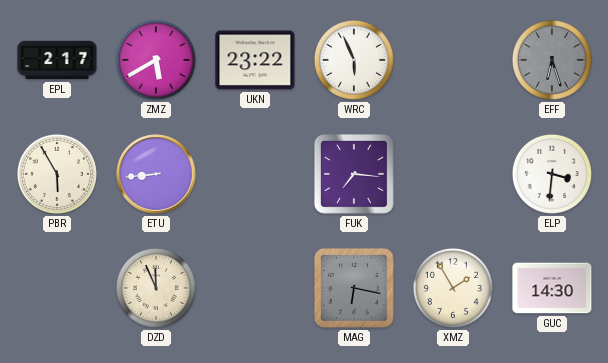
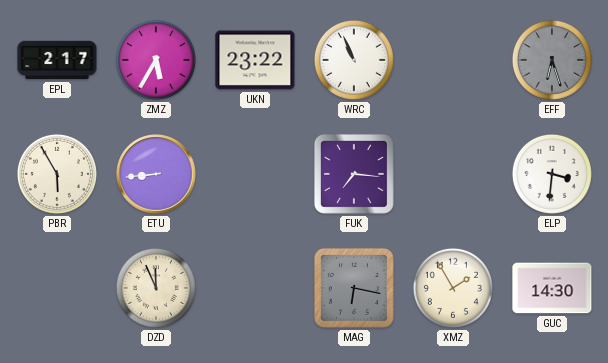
ZMZ: 5:40 -> 5:35
WRC: 5:56 -> 10:56
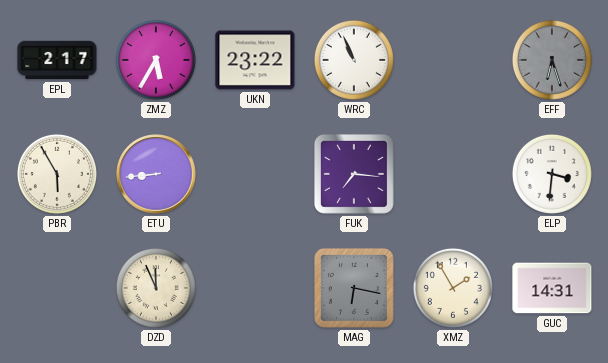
GUC: 14:30 -> 14:31
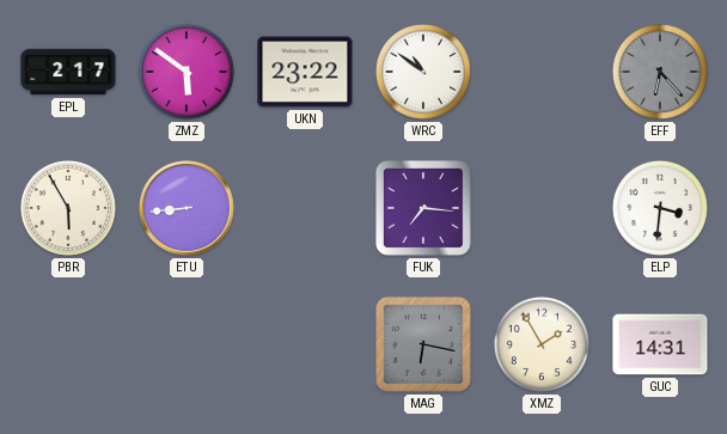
ZMZ: 5:35 -> 5:51
WRC: 10:56 -> 10:51
EFF: 6:27 -> 6:23
DZD: 11:56 -> none
